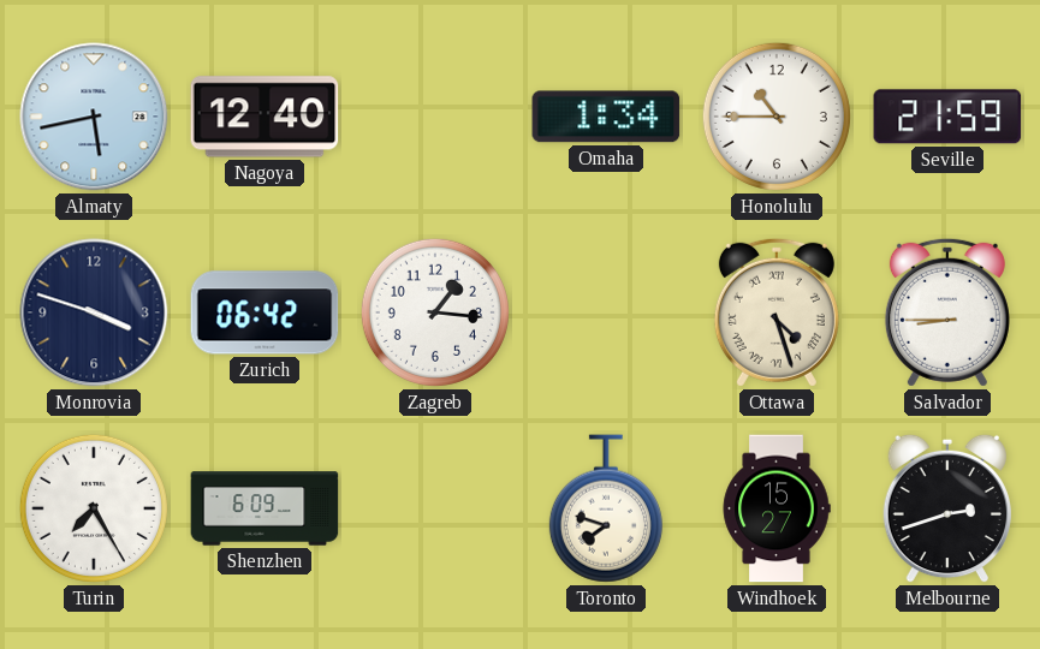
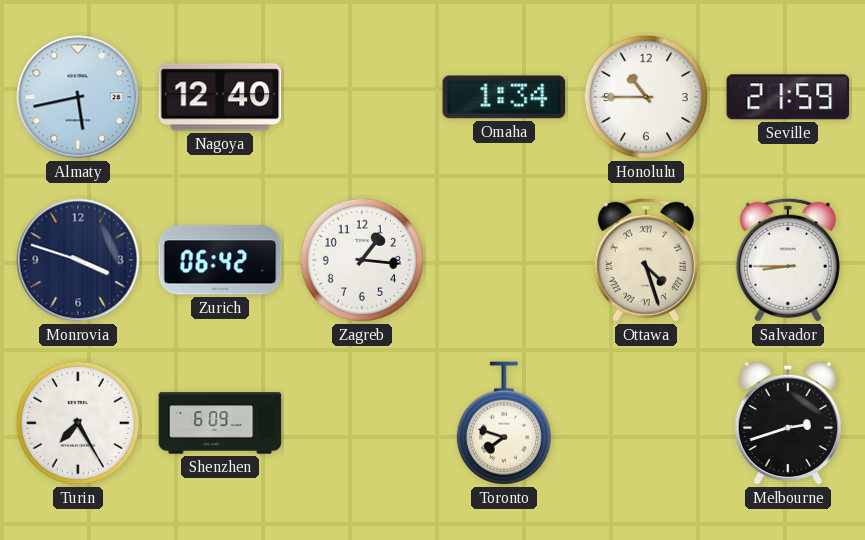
Windhoek: 15:27 -> none
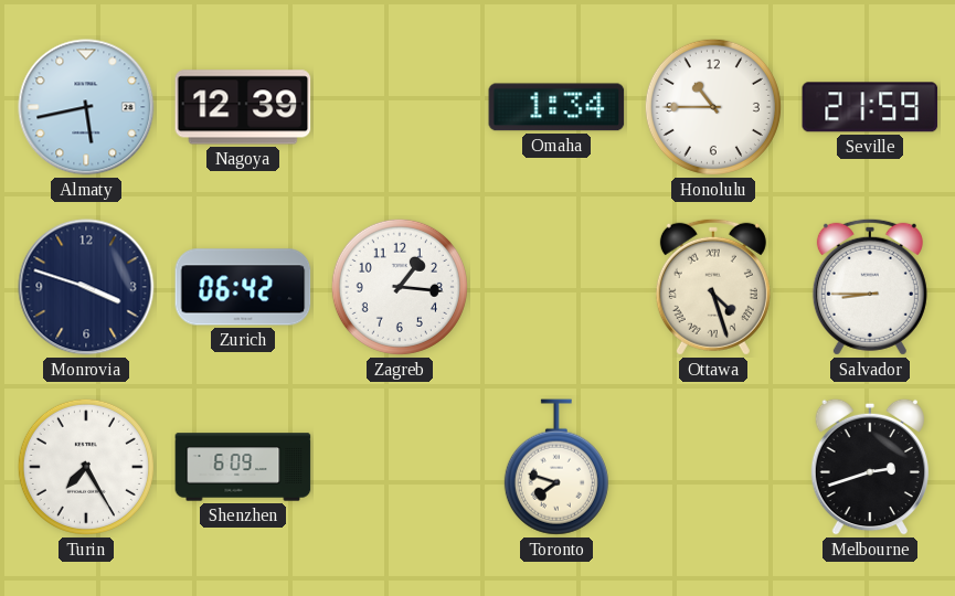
Nagoya: 12:40 -> 12:39
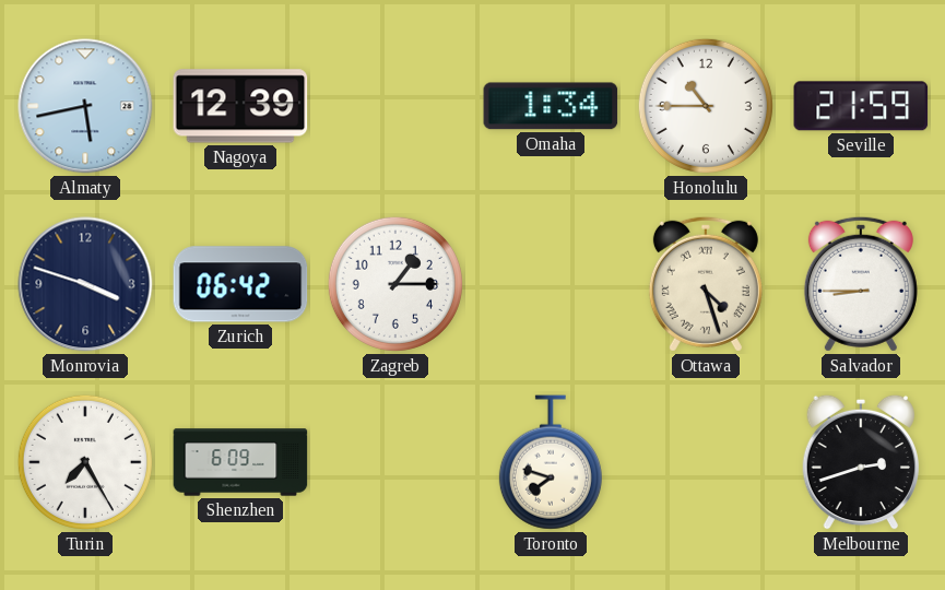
Zagreb: 1:16 -> 1:15
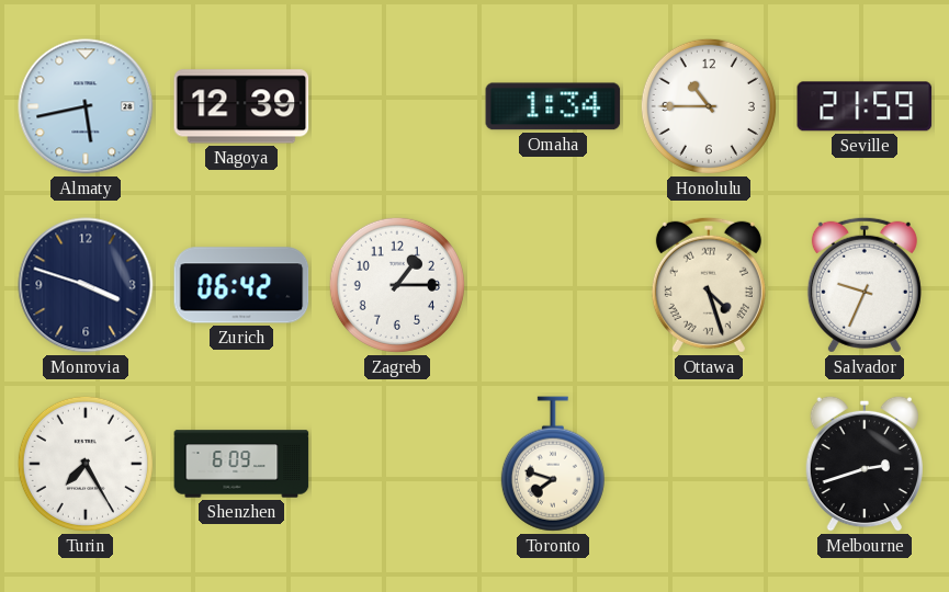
Salvador: 8:45 -> 9:34
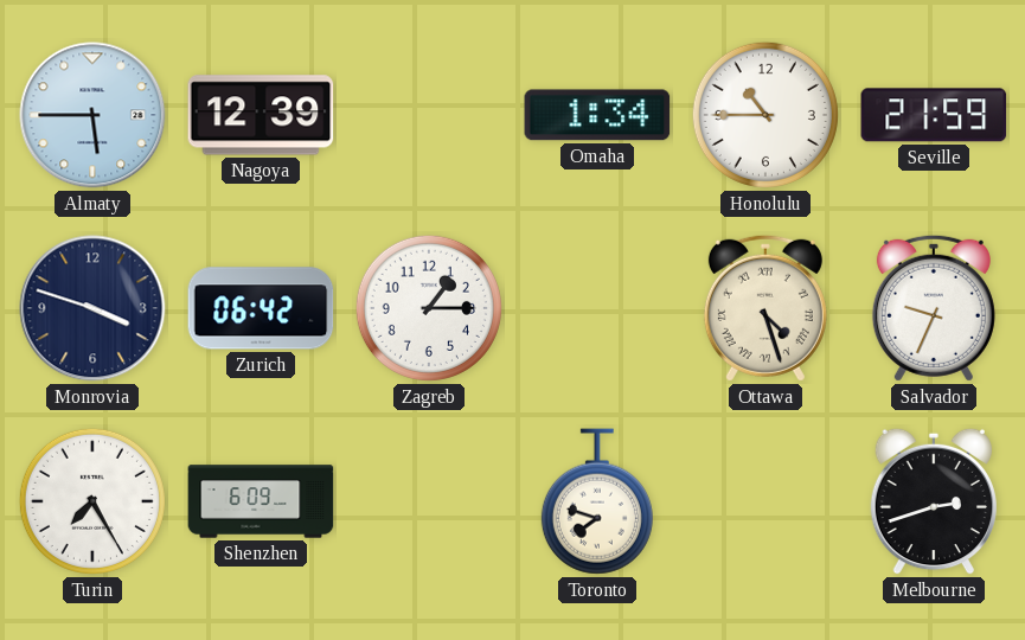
Almaty: 5:43 -> 5:45
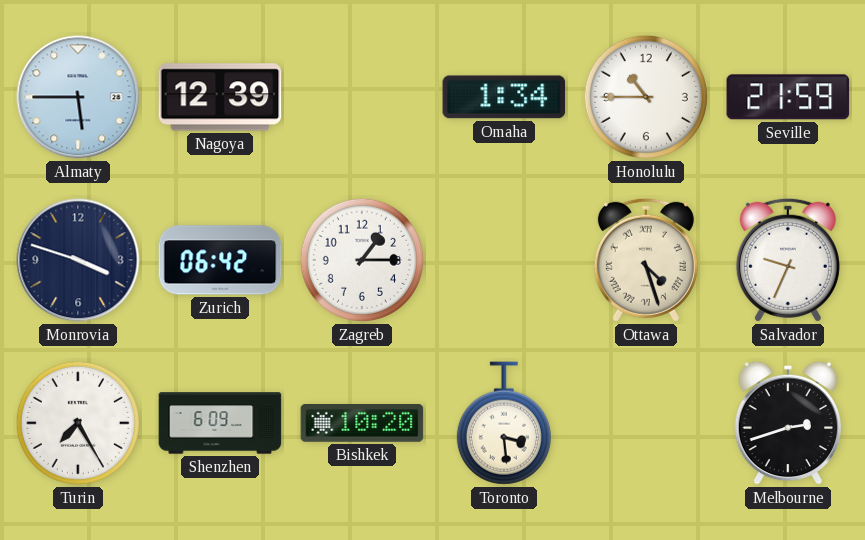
Bishkek: none -> 10:20
Toronto: 7:48 -> 3:29
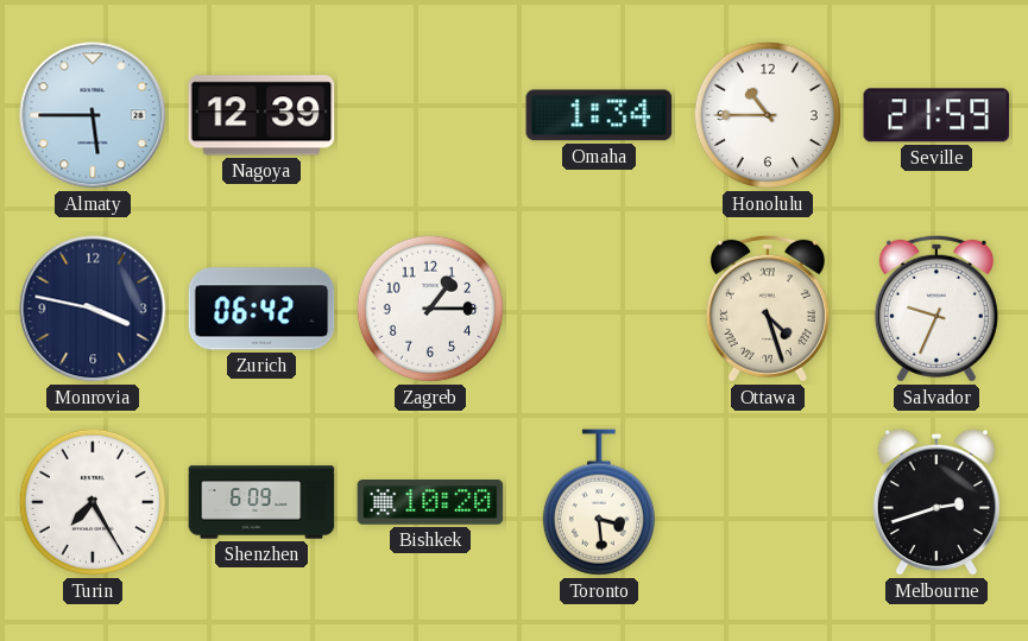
Monrovia: 3:48 -> 3:47
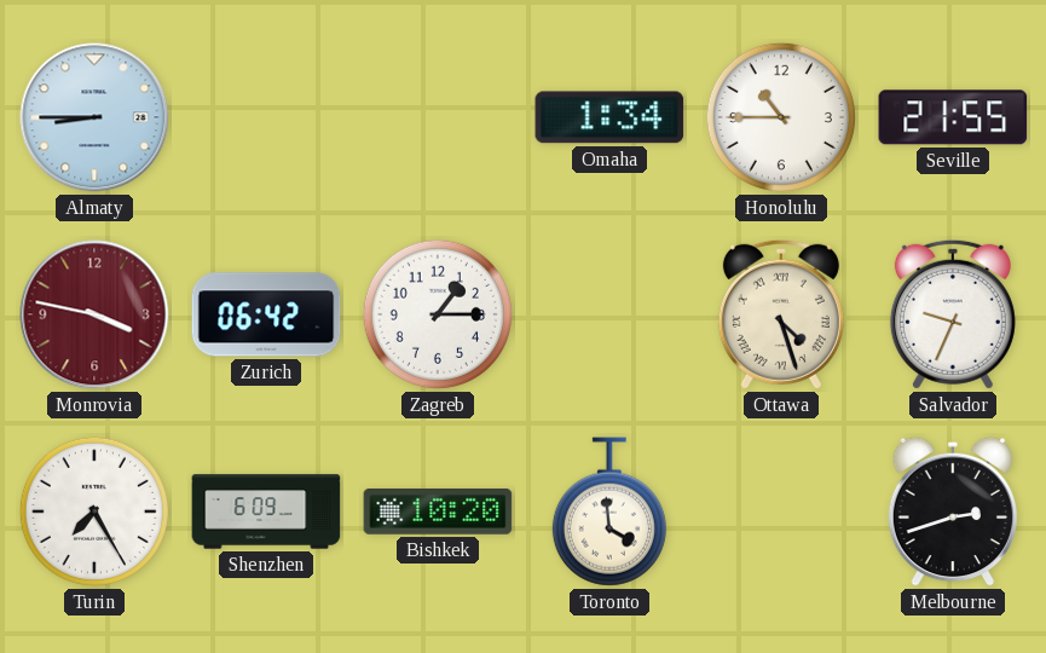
Almaty: 5:45 -> 8:45
Nagoya: 12:39 -> none
Seville: 21:59 -> 21:55
Monrovia dial: navy -> burgundy
Toronto: 3:29 -> 3:59
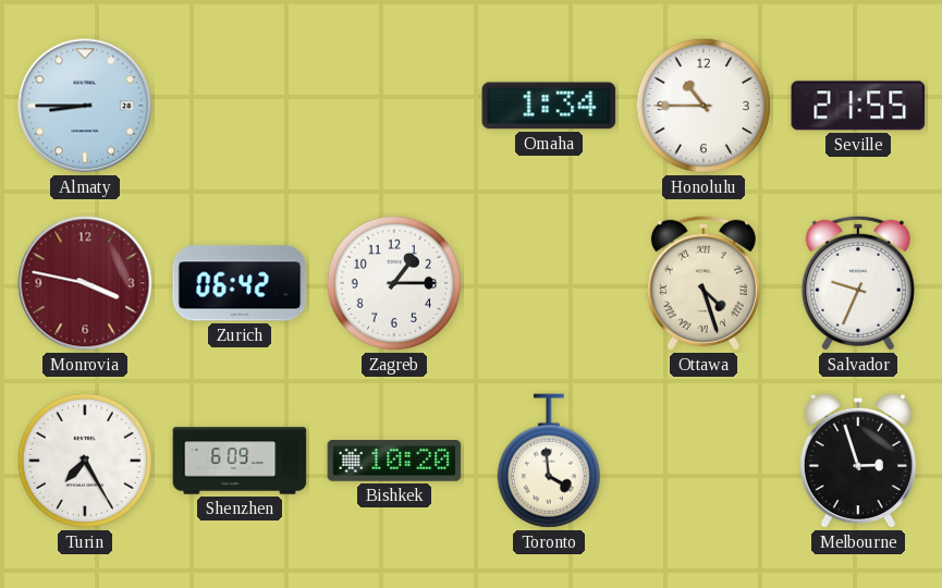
Melbourne: 2:42 -> 2:57
